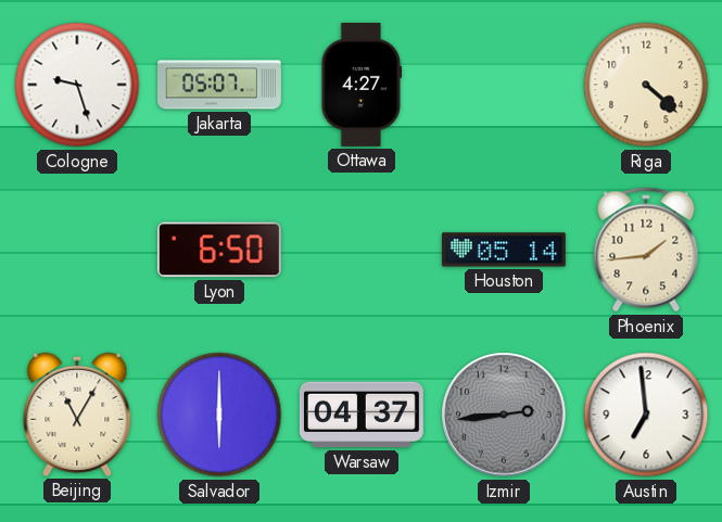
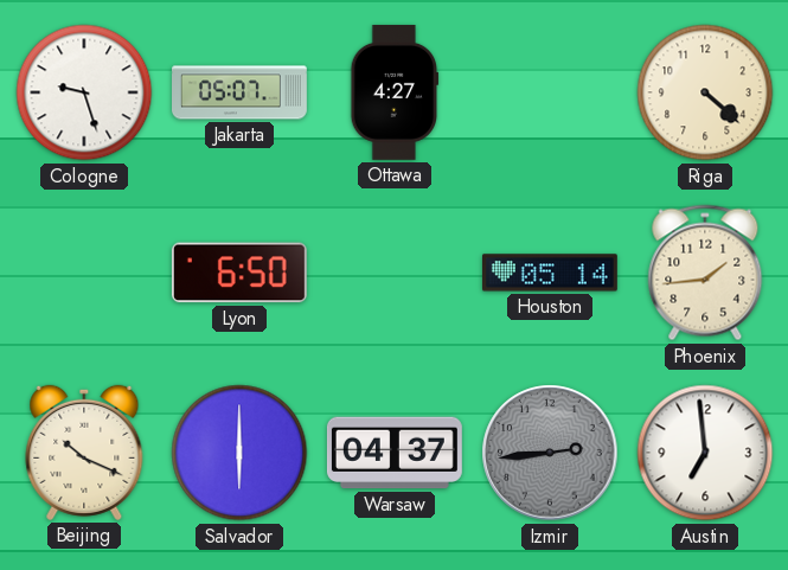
Beijing: 11:05 -> 10:19
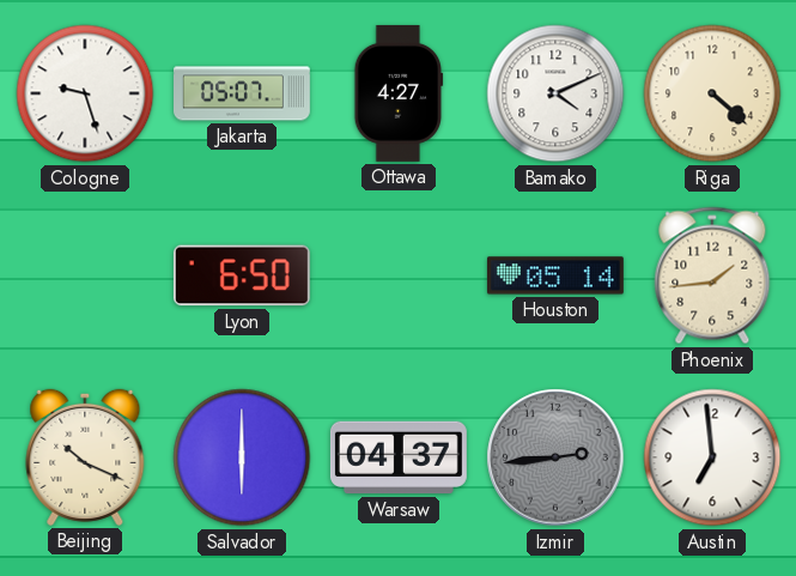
Bamako: none -> 4:11
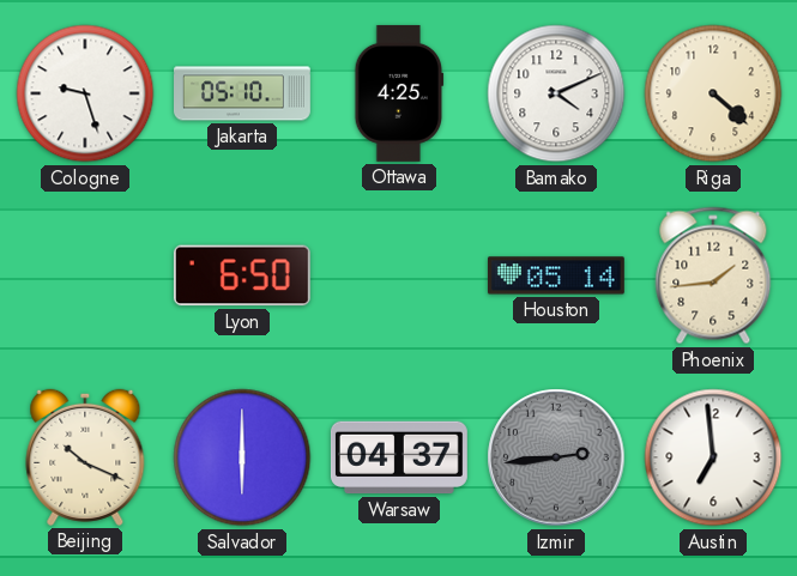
Jakarta: 05:07 -> 05:10
Ottawa: 4:27 -> 4:25
